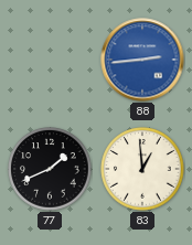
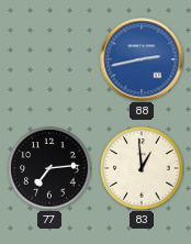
88: 2:44 -> 2:43
77: 1:41 -> 7:14
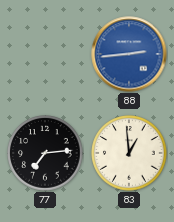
88: 2:43 -> 2:44
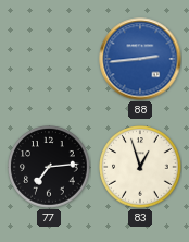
83: 12:59 -> 12:57
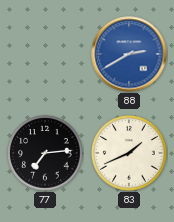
88: 2:44 -> 2:40
83: 12:57 -> 1:41
